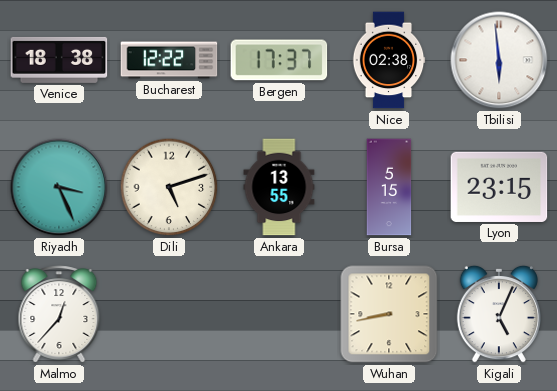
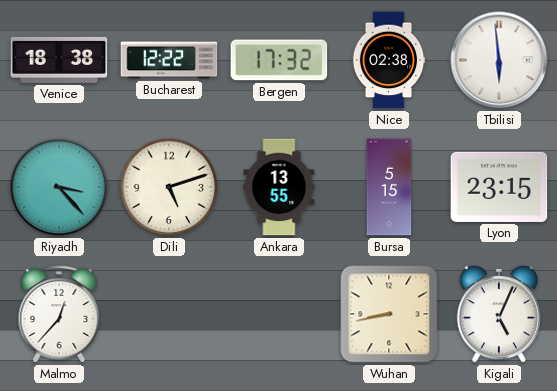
Bergen: 17:37 -> 17:32
Riyadh: 3:26 -> 3:23
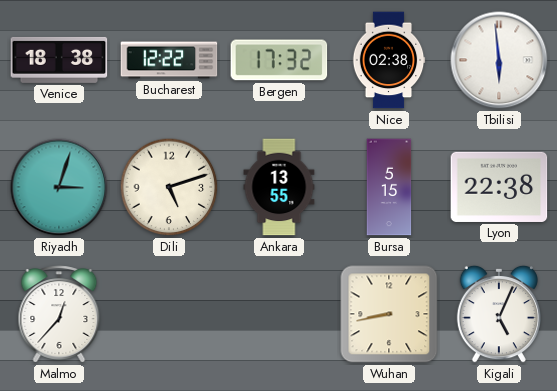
Riyadh: 3:23 -> 3:03
Lyon: 23:15 -> 22:38
